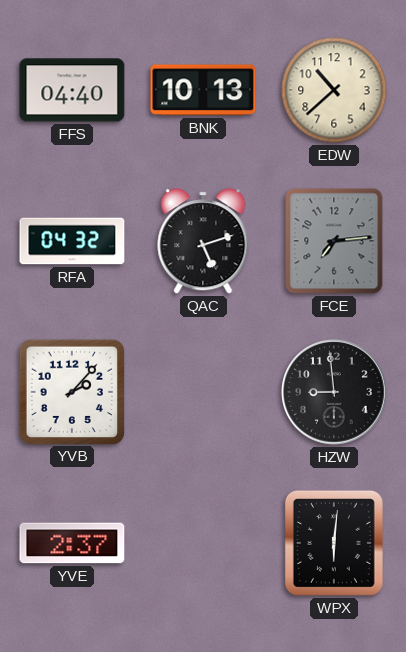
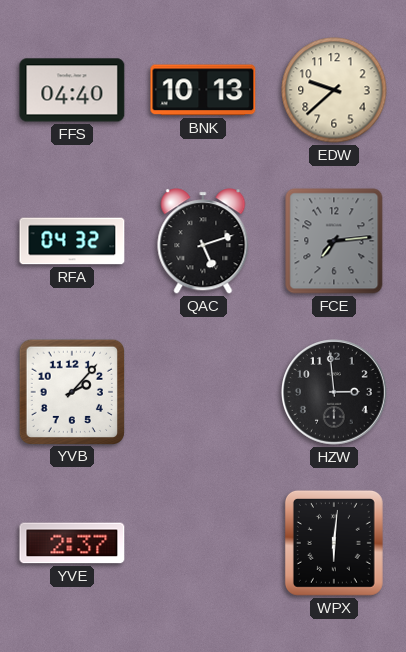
EDW: 10:38 -> 9:38
HZW: 8:59 -> 2:59
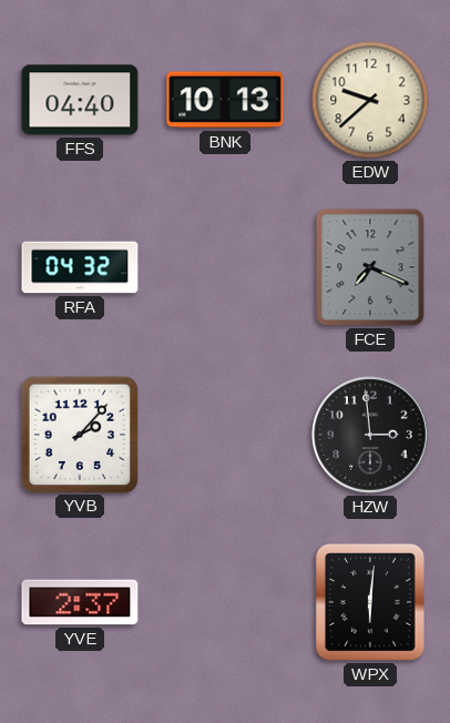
QAC: 5:12 -> none
FCE: 7:14 -> 7:19
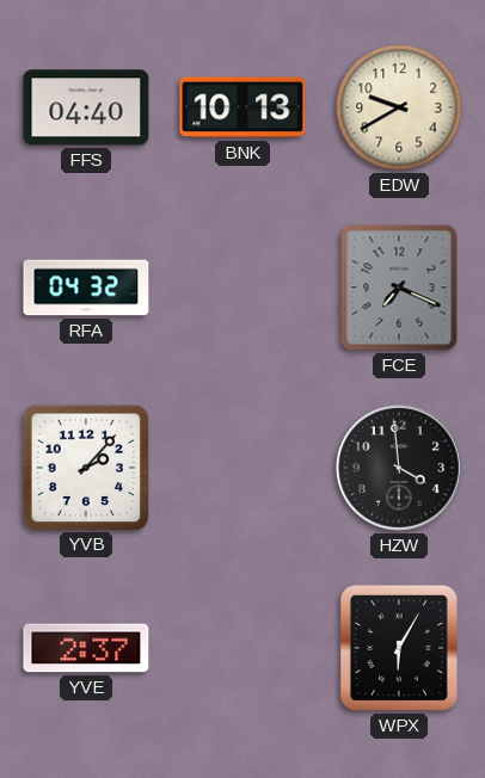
EDW: 9:38 -> 9:40
HZW: 2:59 -> 3:59
WPX: 6:01 -> 6:05
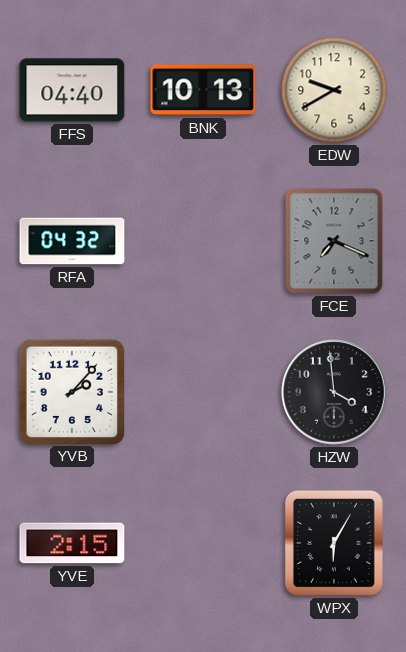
YVE: 2:37 -> 2:15
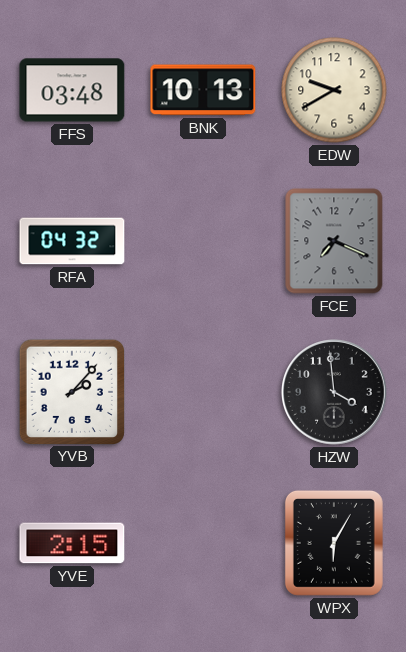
FFS: 04:40 -> 03:48
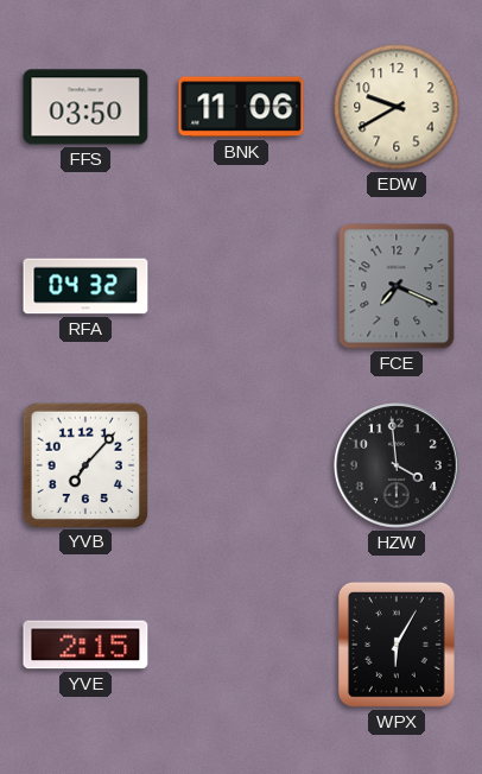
FFS: 03:48 -> 03:50
BNK: 10:13 -> 11:06
YVB: 2:07 -> 7:07
